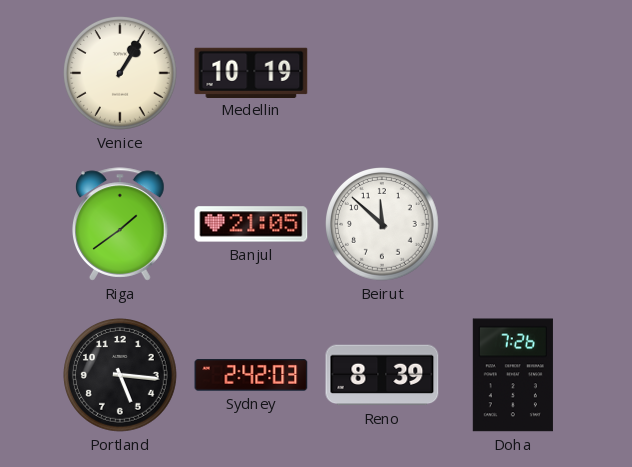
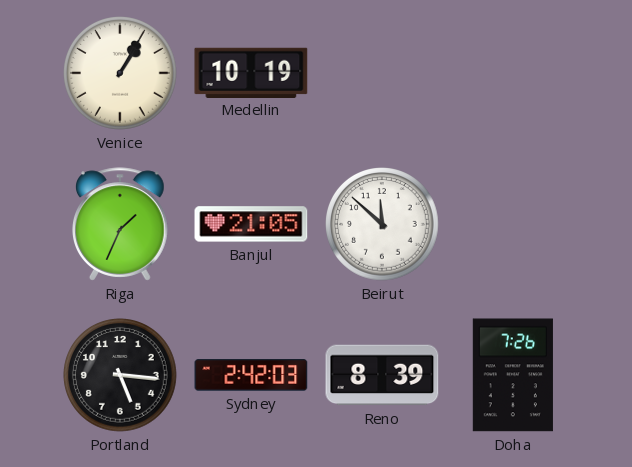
Riga: 1:39 -> 1:34
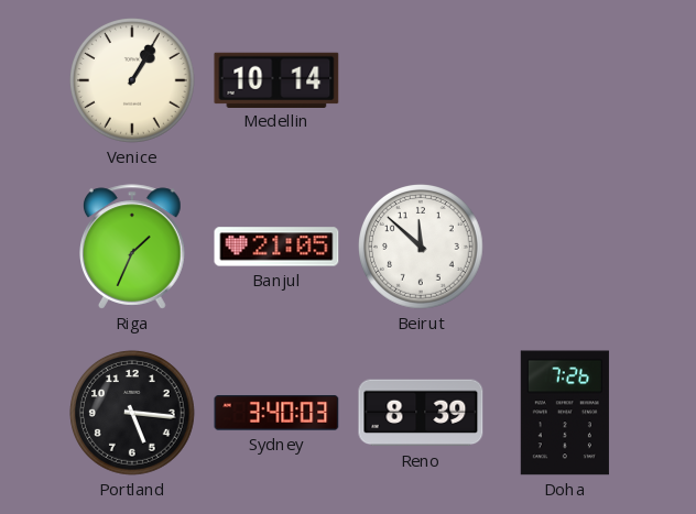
Medellin: 10:19 -> 10:14
Sydney: 2:42 -> 3:40
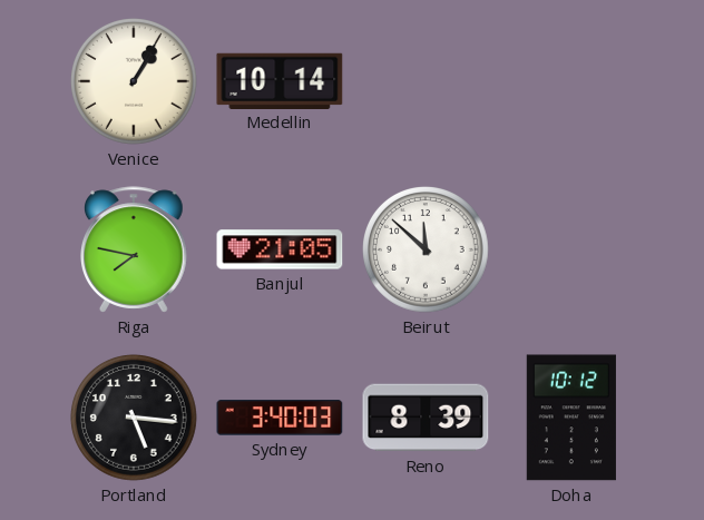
Riga: 1:34 -> 7:47
Doha: 7:26 -> 10:12
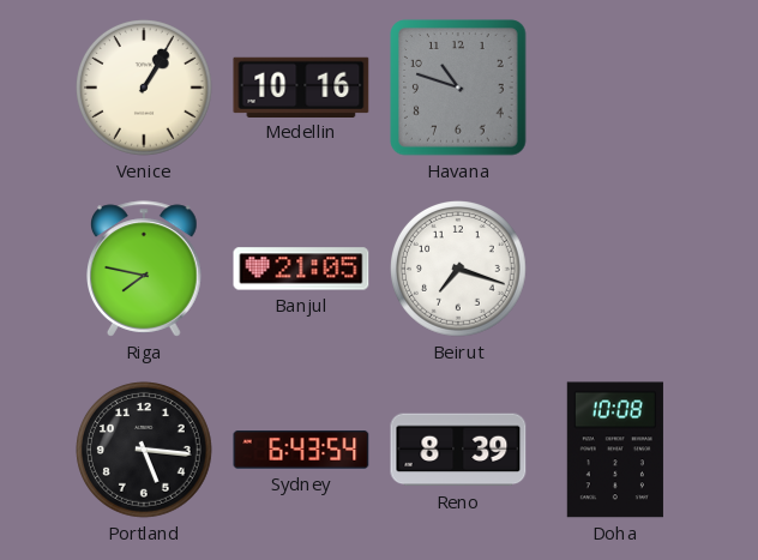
Medellin: 10:14 -> 10:16
Havana: none -> 10:48
Beirut: 11:52 -> 7:18
Sydney: 3:40 -> 6:43
Doha: 10:12 -> 10:08
